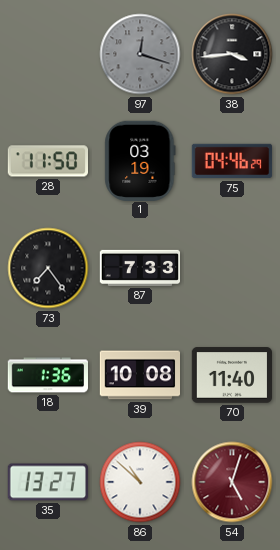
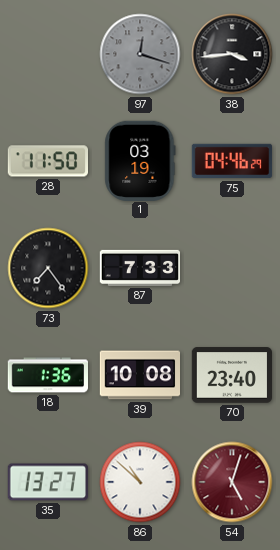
70: 11:40 -> 23:40
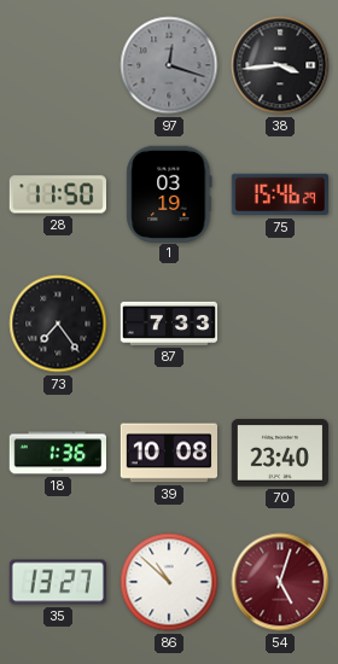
75: 04:46 -> 15:46
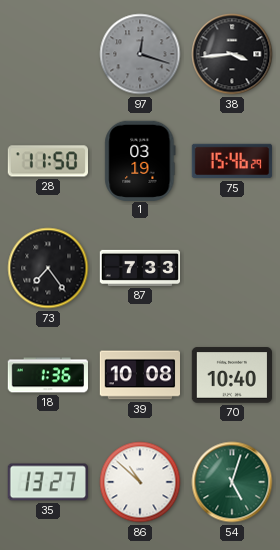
70: 23:40 -> 10:40
54 dial: burgundy -> green
